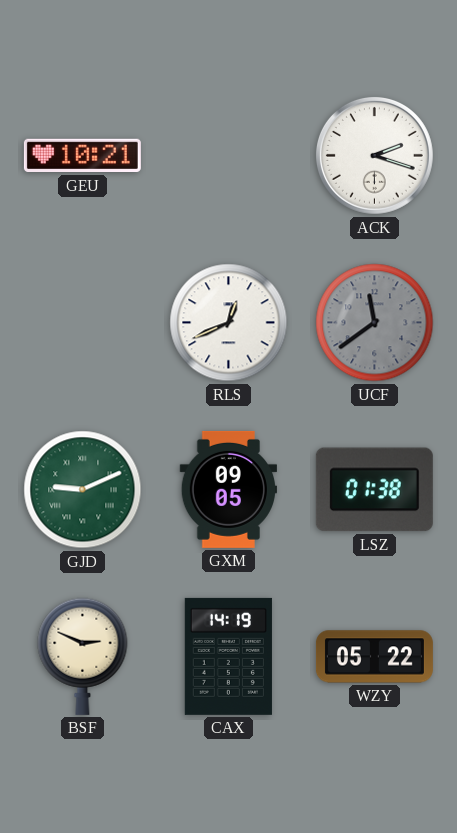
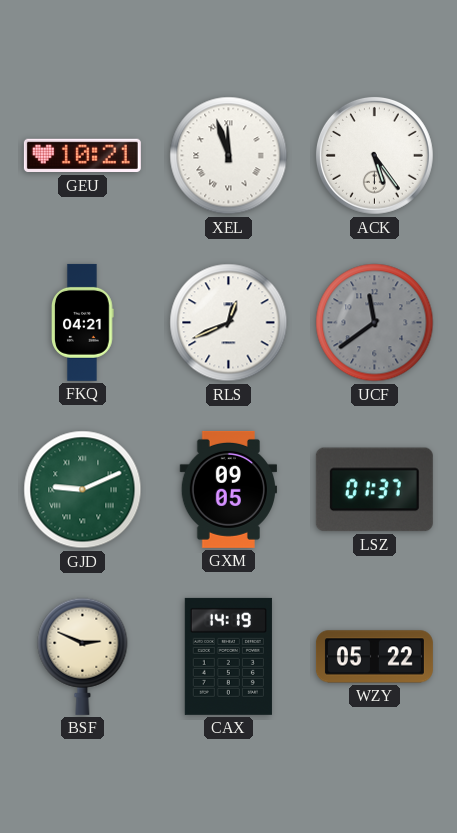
XEL: none -> 11:57
ACK: 2:18 -> 5:24
FKQ: none -> 04:21
LSZ: 01:38 -> 01:37
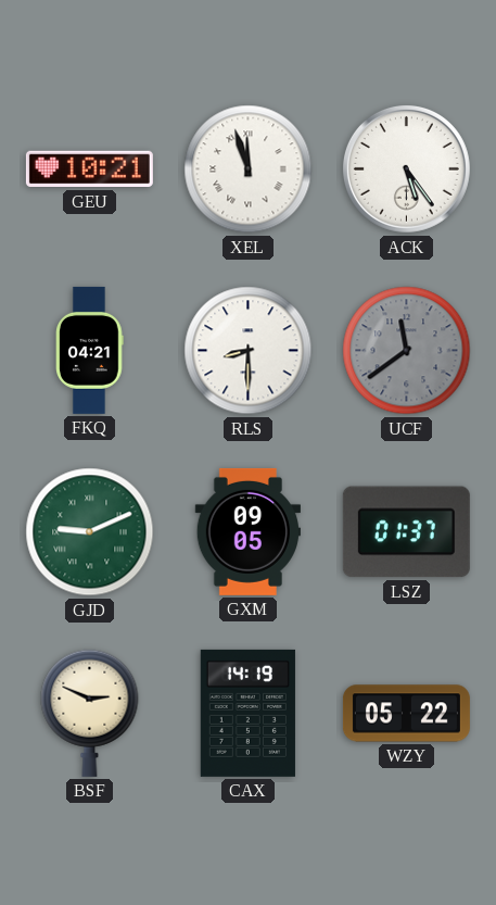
RLS: 12:41 -> 8:30
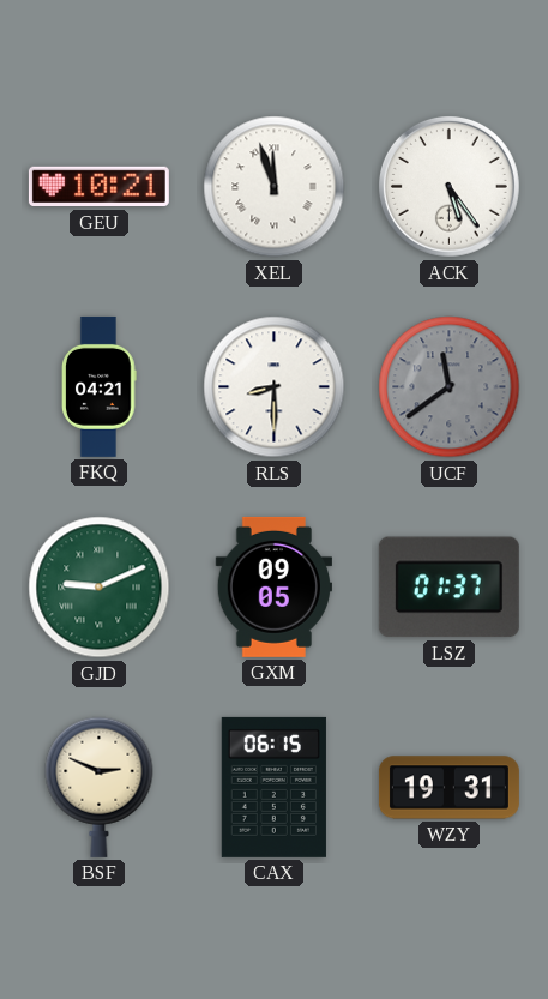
CAX: 14:19 -> 06:15
WZY: 05:22 -> 19:31
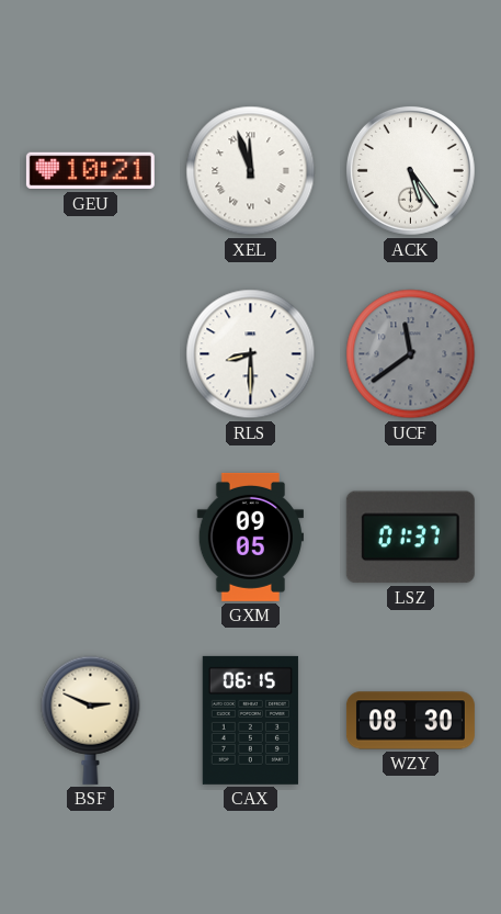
FKQ: 04:21 -> none
GJD: 9:11 -> none
WZY: 19:31 -> 08:30
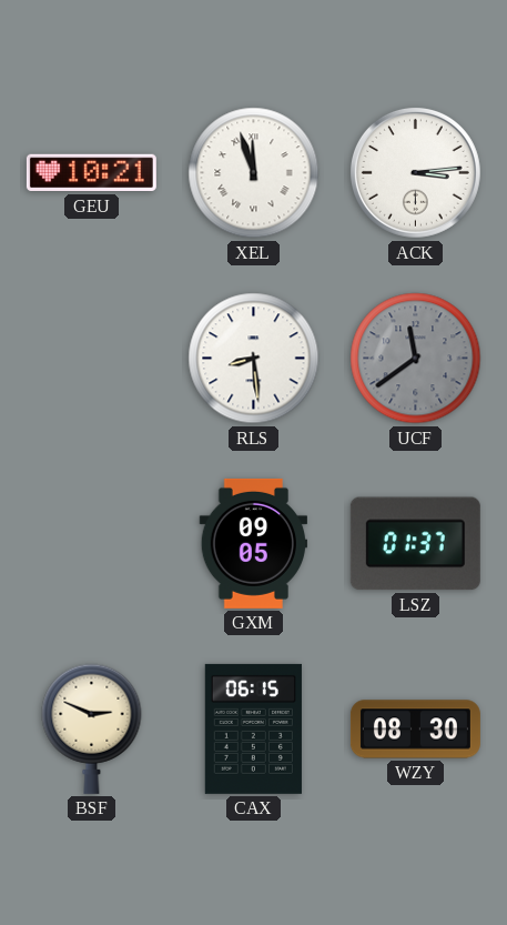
ACK: 5:24 -> 3:14
RLS: 8:30 -> 8:29
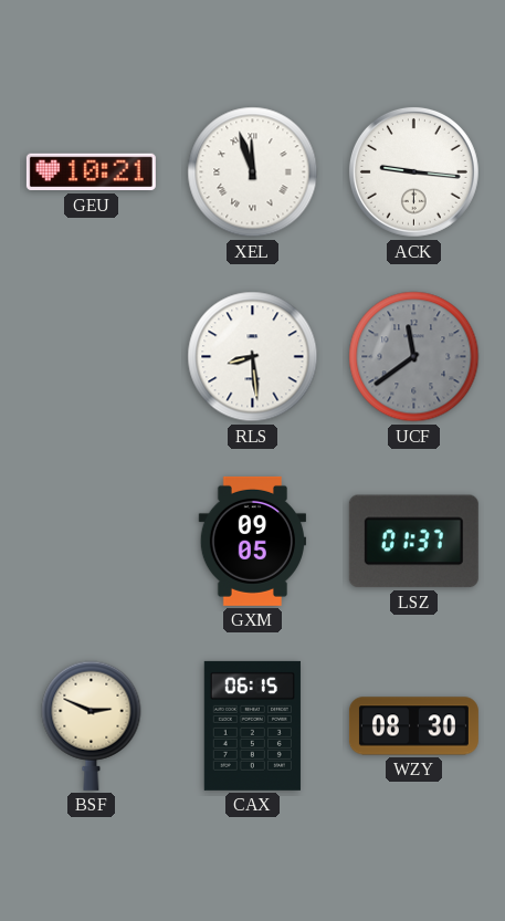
ACK: 3:14 -> 9:16
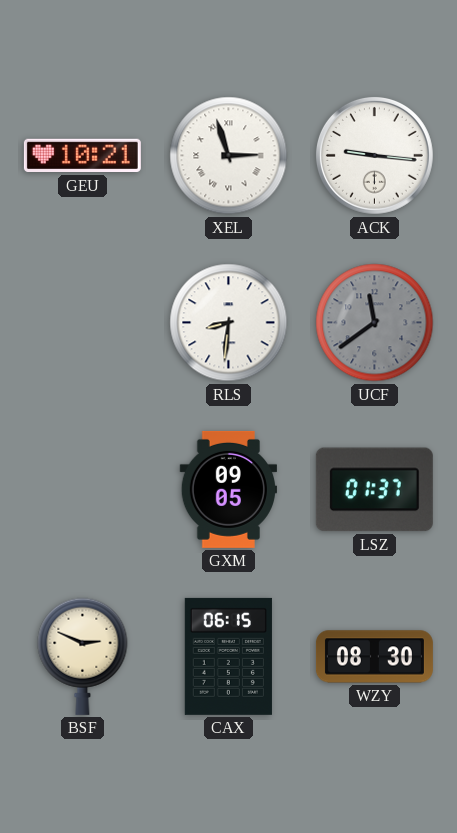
XEL: 11:57 -> 2:57
RLS: 8:29 -> 8:31
